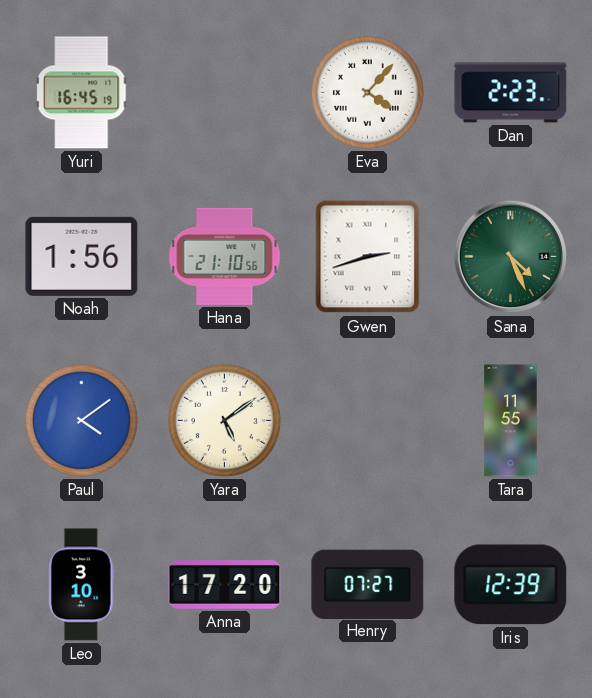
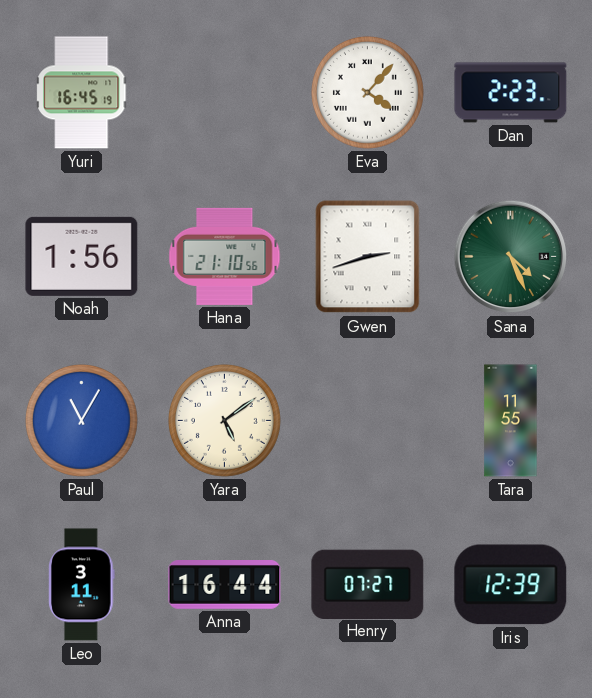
Paul: 4:09 -> 11:05
Leo: 3:10 -> 3:11
Anna: 17:20 -> 16:44
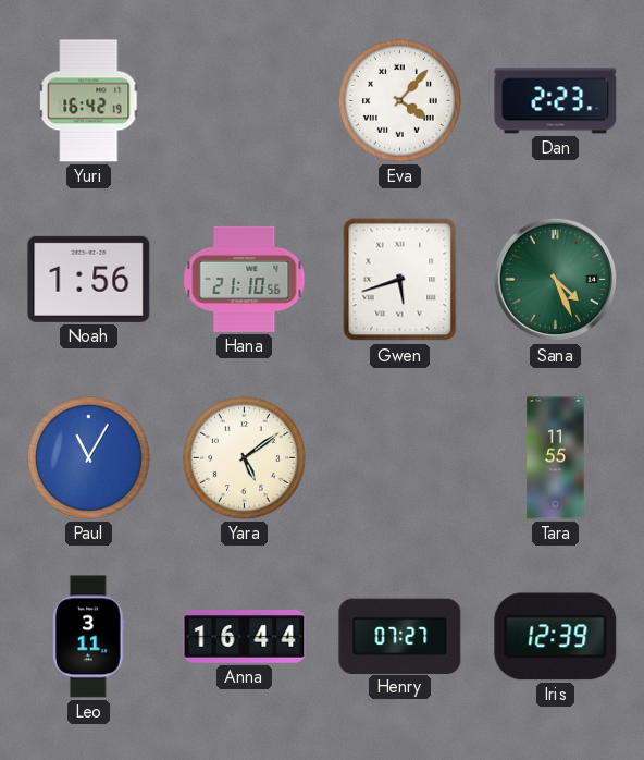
Yuri: 16:45 -> 16:42
Gwen: 2:42 -> 5:42
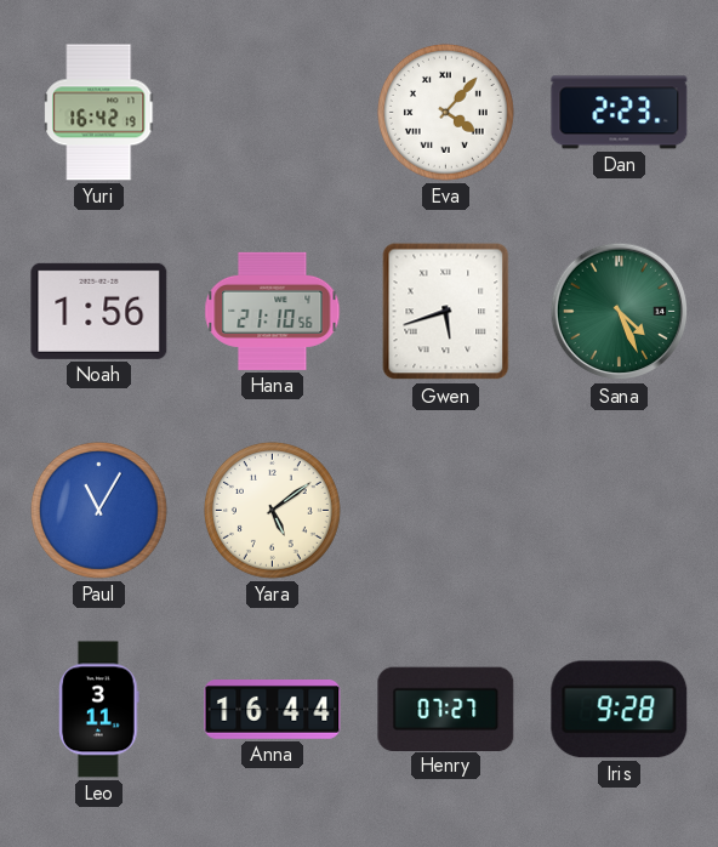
Tara: 11:55 -> none
Iris: 12:39 -> 9:28
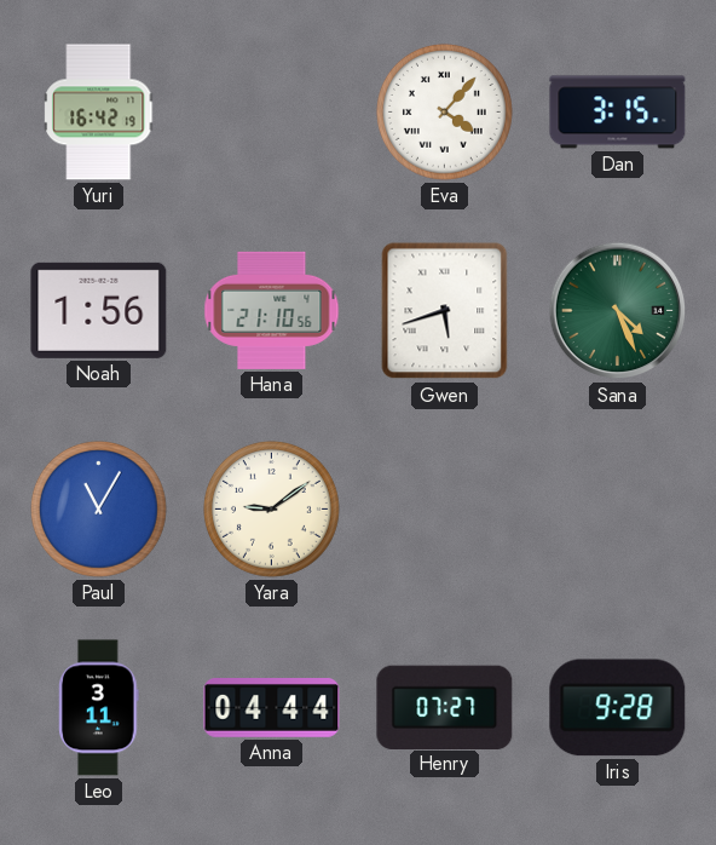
Dan: 2:23 -> 3:15
Yara: 5:09 -> 9:09
Anna: 16:44 -> 04:44
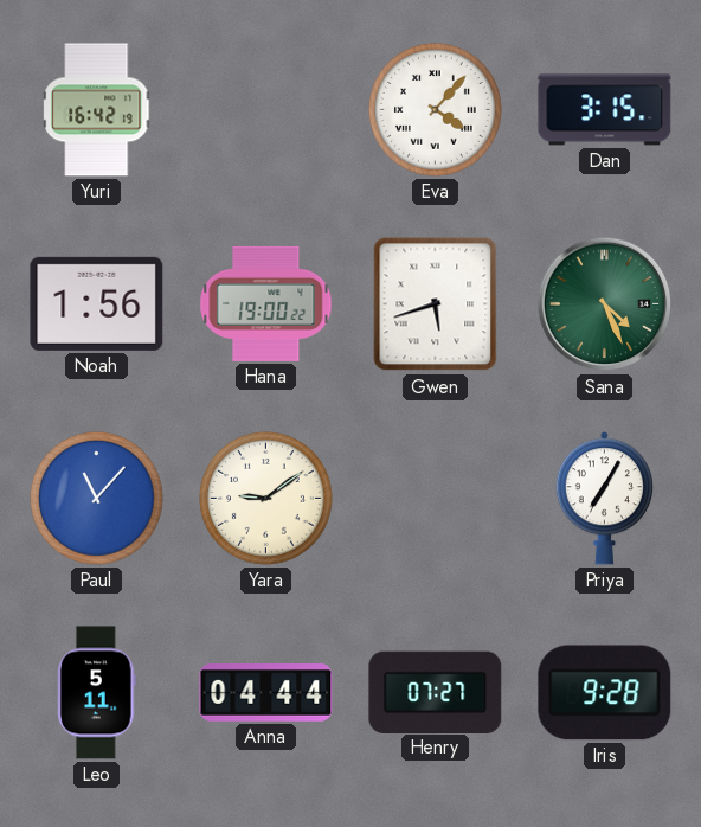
Hana: 21:10 -> 19:00
Paul: 11:05 -> 11:07
Priya: none -> 7:05
Leo: 3:11 -> 5:11
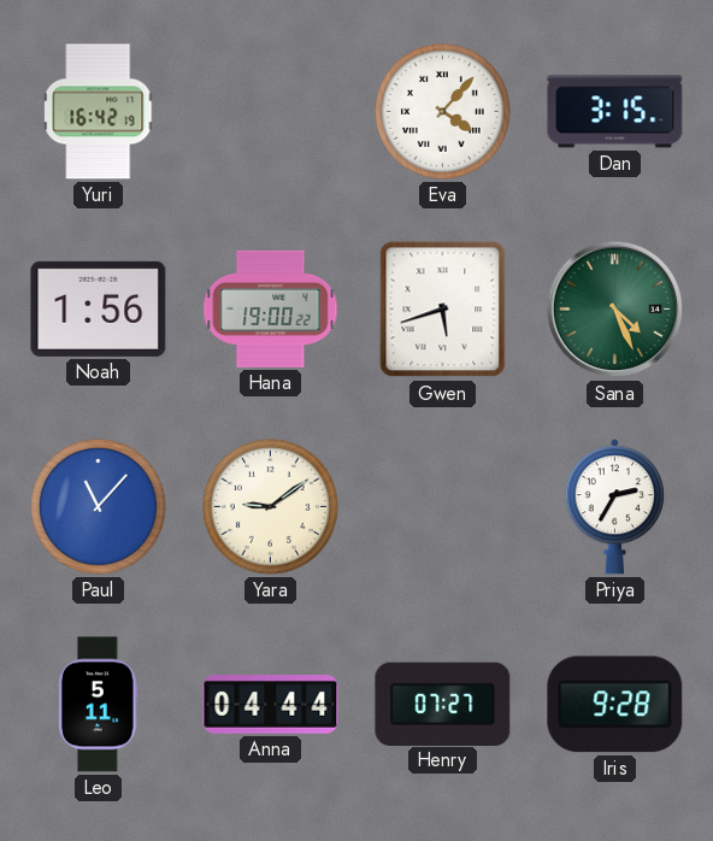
Priya: 7:05 -> 2:35
